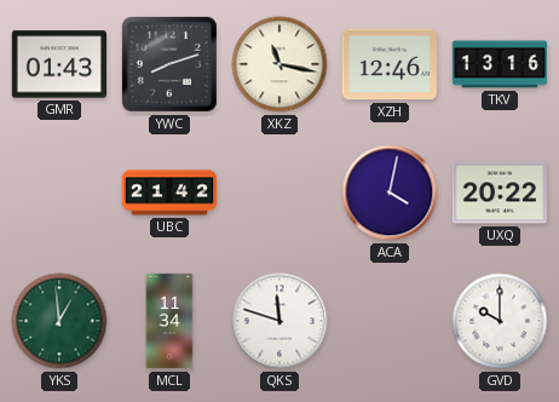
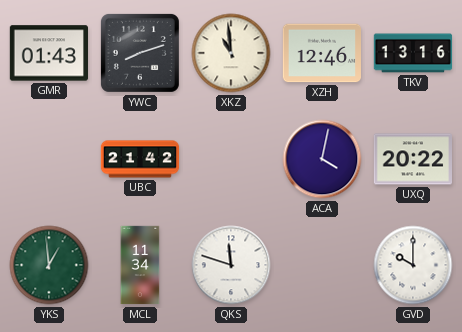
XKZ: 11:17 -> 10:59
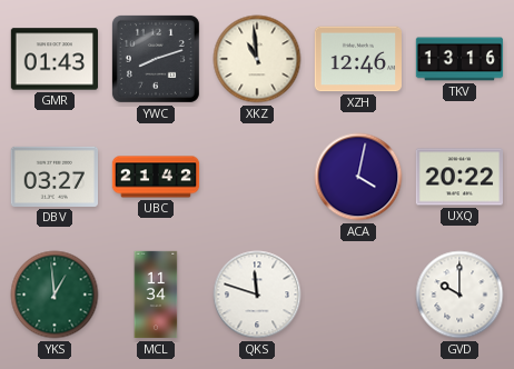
DBV: none -> 03:27
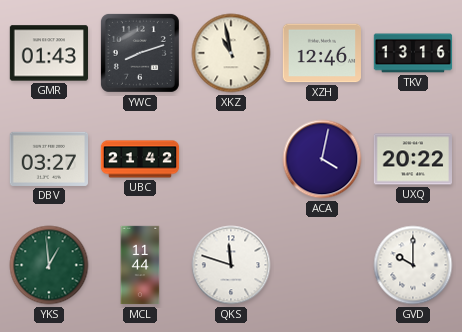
XKZ: 10:59 -> 10:58
MCL: 11:34 -> 11:44
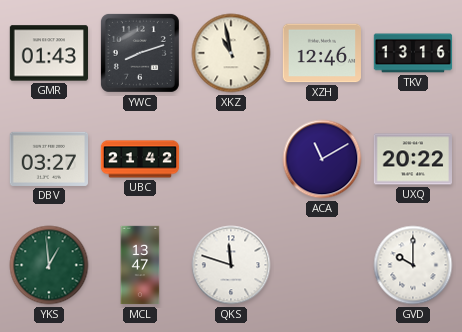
ACA: 4:02 -> 11:10
MCL: 11:44 -> 13:47
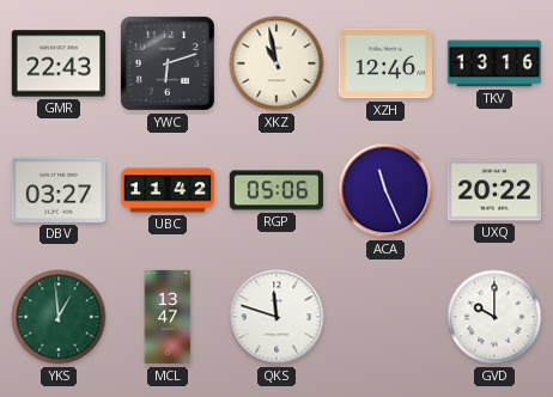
GMR: 01:43 -> 22:43
YWC: 8:12 -> 6:12
UBC: 21:42 -> 11:42
RGP: none -> 05:06
ACA: 11:10 -> 11:26
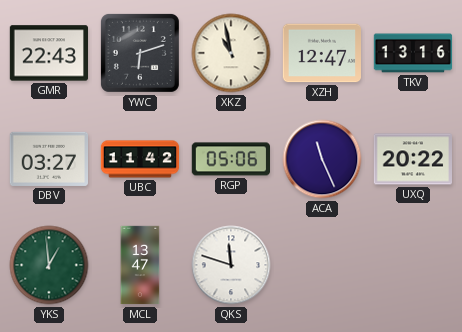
XZH: 12:46 -> 12:47
GVD: 10:00 -> none
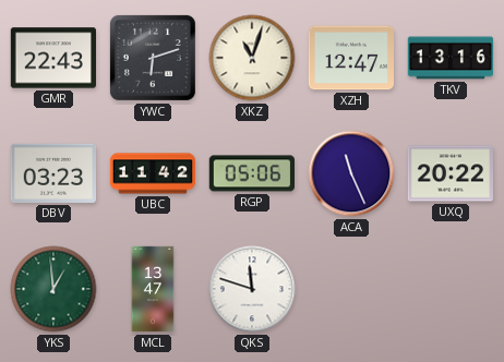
XKZ: 10:58 -> 11:03
DBV: 03:27 -> 03:23
